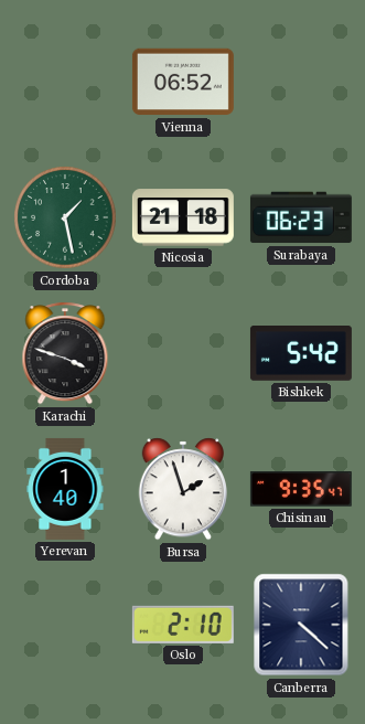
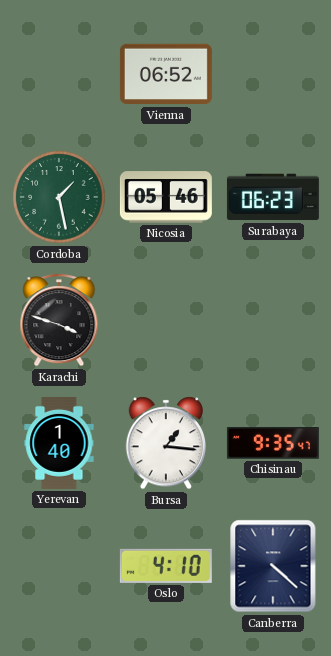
Nicosia: 21:18 -> 05:46
Bishkek: 5:42 -> none
Bursa: 1:57 -> 1:16
Oslo: 2:10 -> 4:10
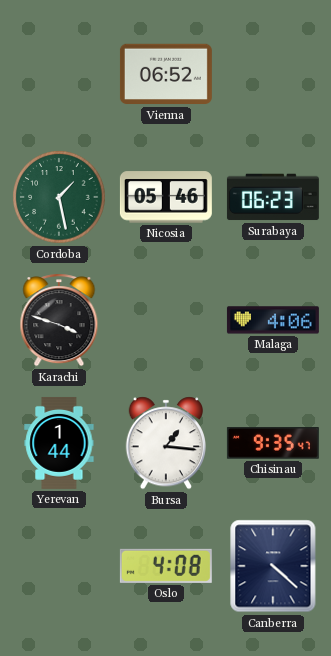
Malaga: none -> 4:06
Yerevan: 1:40 -> 1:44
Oslo: 4:10 -> 4:08
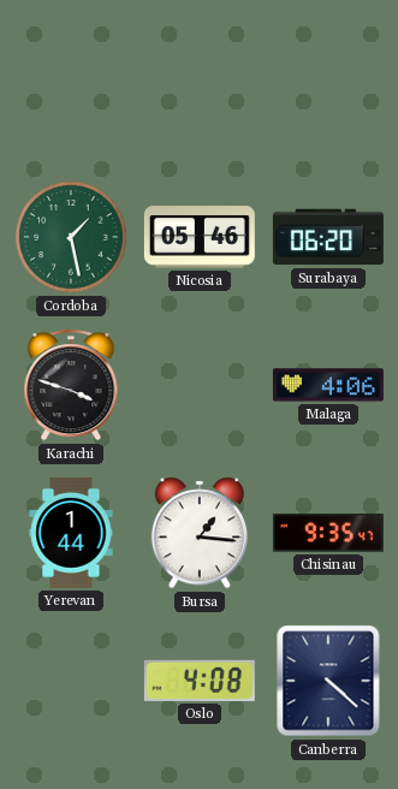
Vienna: 06:52 -> none
Surabaya: 06:23 -> 06:20
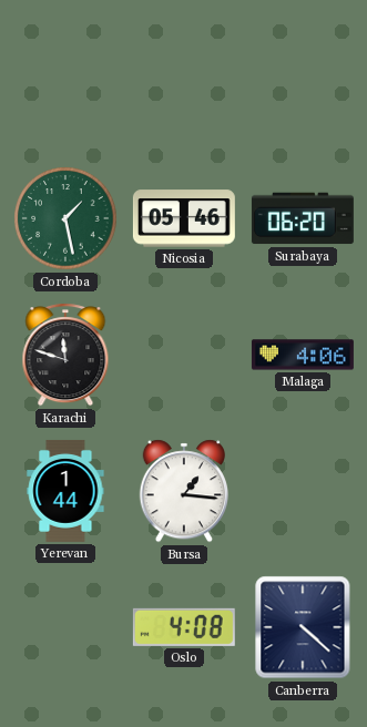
Karachi: 3:48 -> 11:48
Chisinau: 9:35 -> none
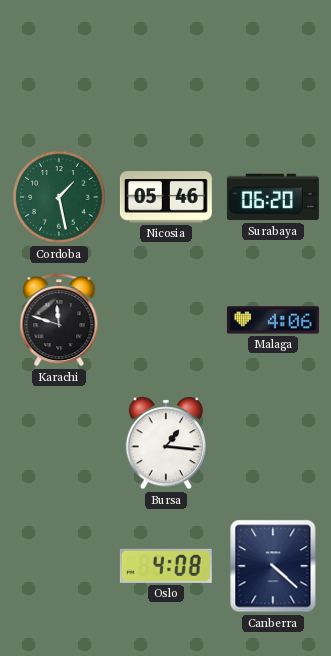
Yerevan: 1:44 -> none
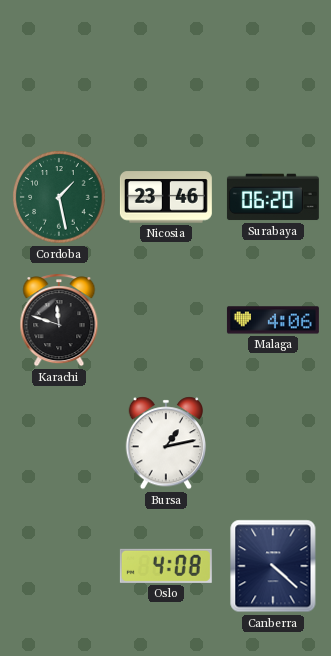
Nicosia: 05:46 -> 23:46
Bursa: 1:16 -> 1:13
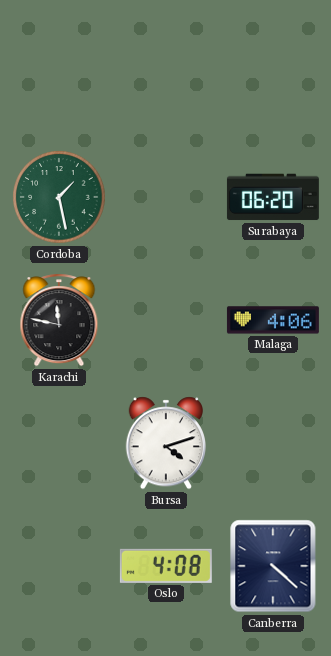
Nicosia: 23:46 -> none
Karachi: 11:48 -> 11:47
Bursa: 1:13 -> 4:12
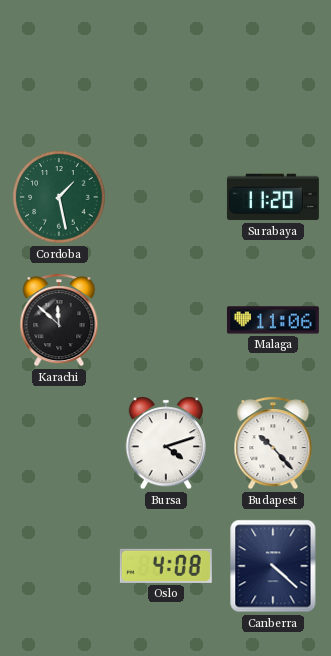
Surabaya: 06:20 -> 11:20
Karachi: 11:47 -> 11:52
Malaga: 4:06 -> 11:06
Budapest: none -> 10:23
